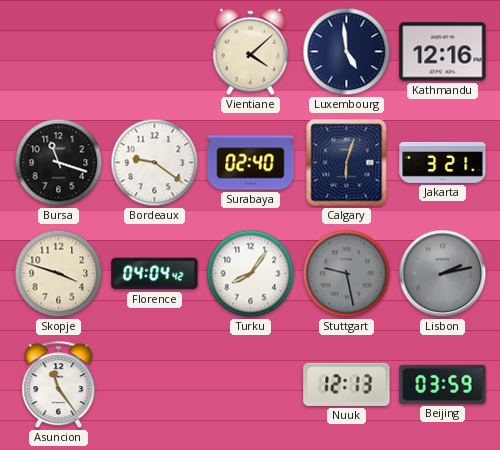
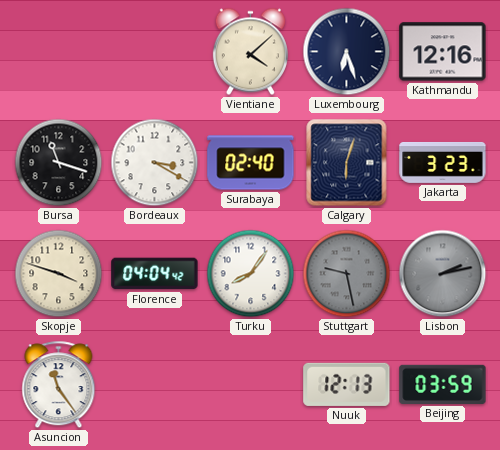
Luxembourg: 4:59 -> 6:27
Bordeaux: 9:21 -> 3:20
Jakarta: 3:21 -> 3:23
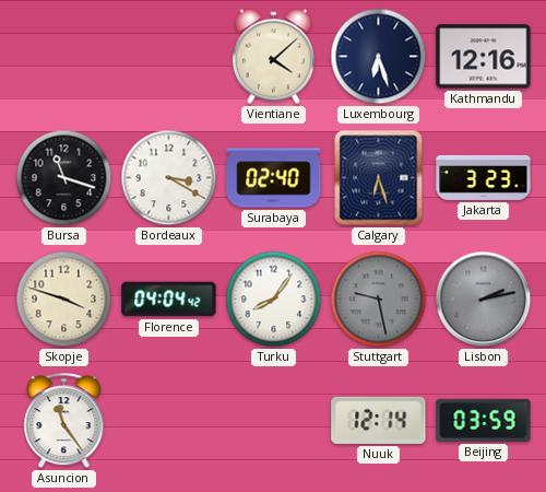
Calgary: 6:03 -> 6:27
Nuuk: 12:13 -> 12:14
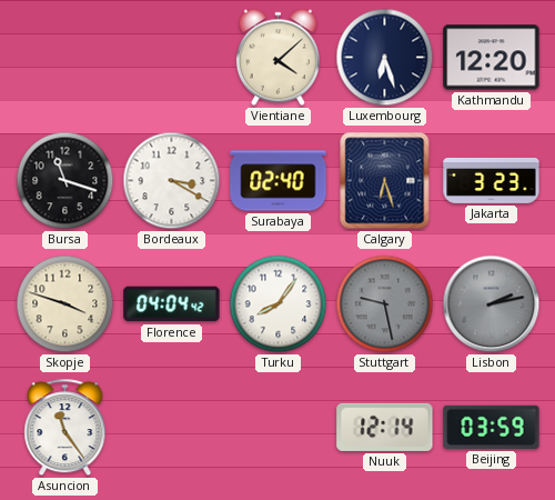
Kathmandu: 12:16 -> 12:20
